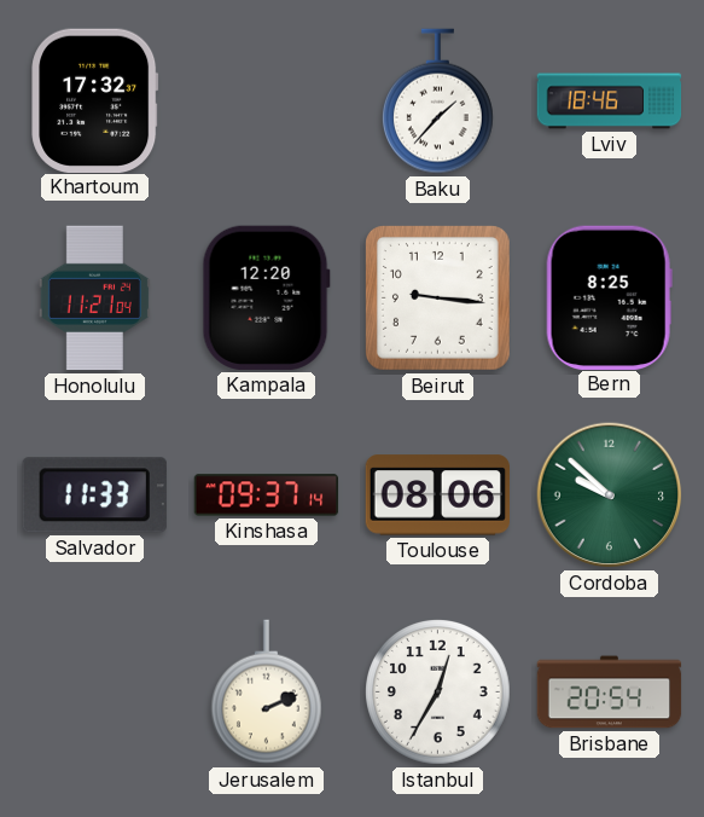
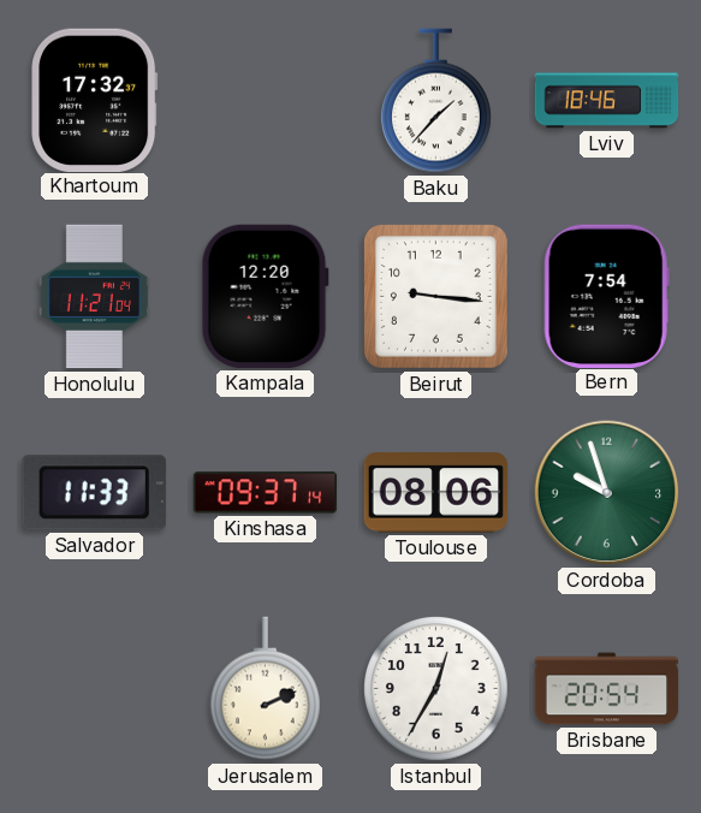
Bern: 8:25 -> 7:54
Cordoba: 9:52 -> 9:57
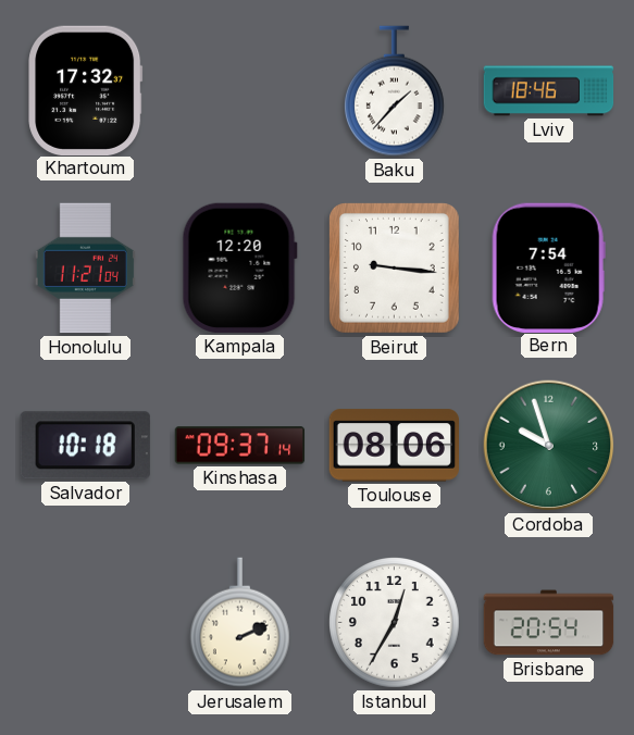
Salvador: 11:33 -> 10:18
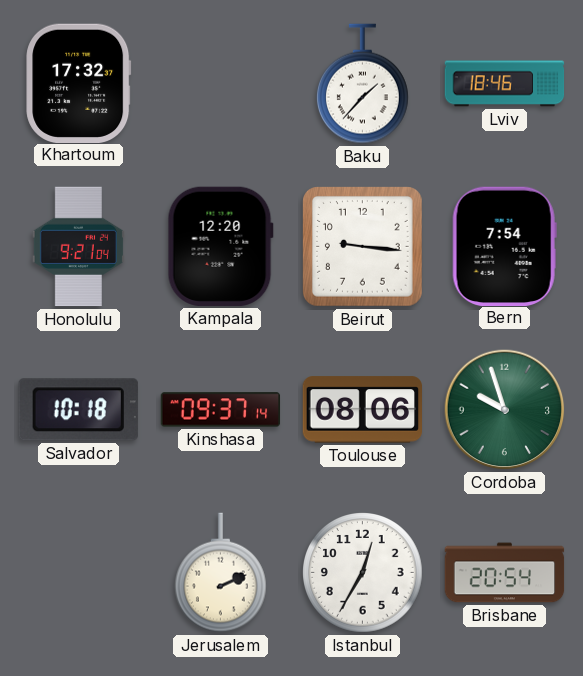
Honolulu: 11:21 -> 9:21
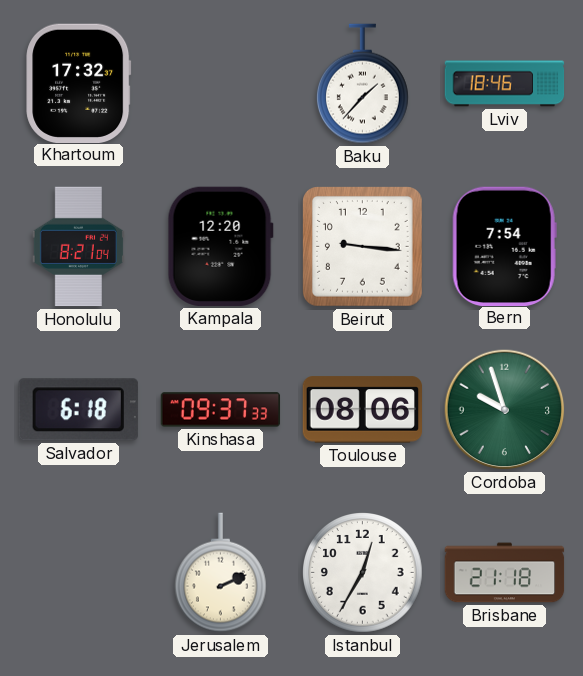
Honolulu: 9:21 -> 8:21
Salvador: 10:18 -> 6:18
Kinshasa: 09:37:14 -> 09:37:33
Brisbane: 20:54 -> 21:18
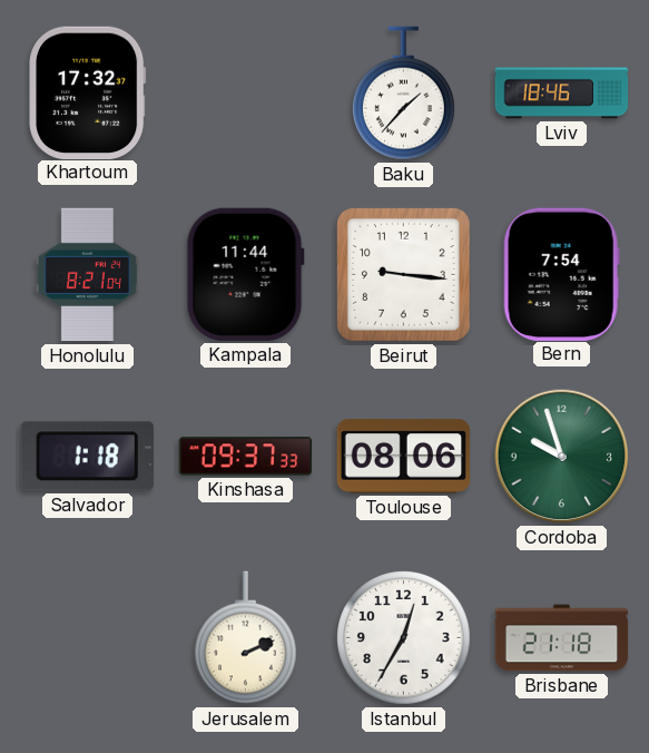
Kampala: 12:20 -> 11:44
Salvador: 6:18 -> 1:18
